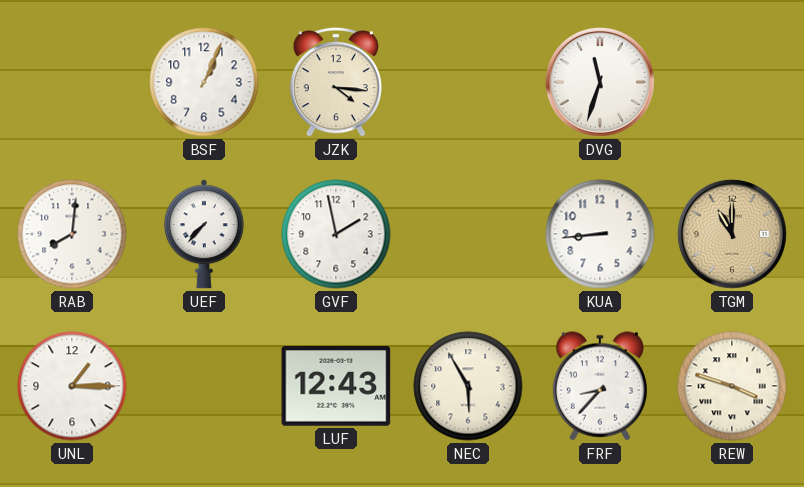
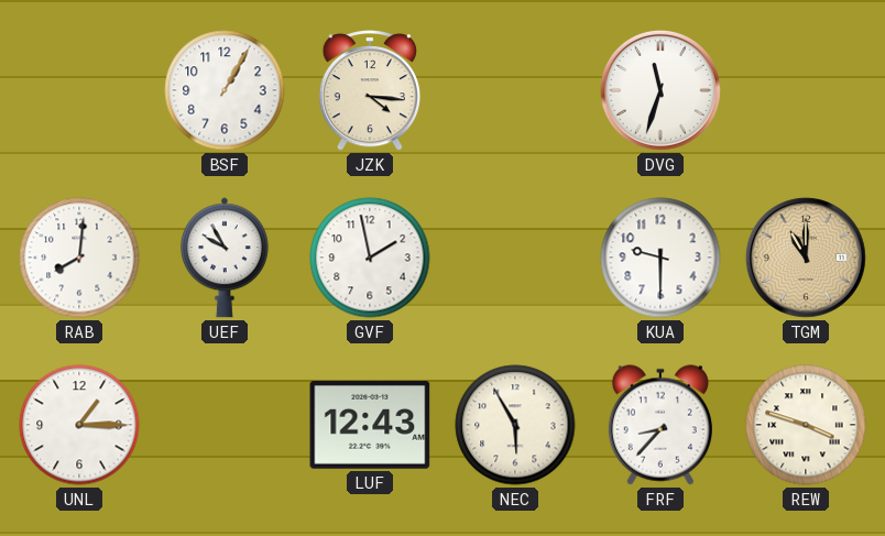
BSF: 1:04 -> 1:05
UEF: 7:37 -> 9:55
KUA: 8:44 -> 9:30
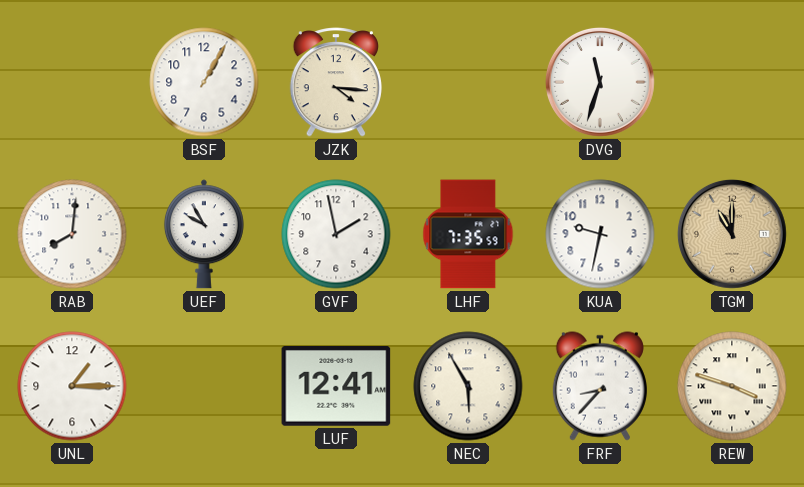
LHF: none -> 7:35
KUA: 9:30 -> 9:32
LUF: 12:43 -> 12:41
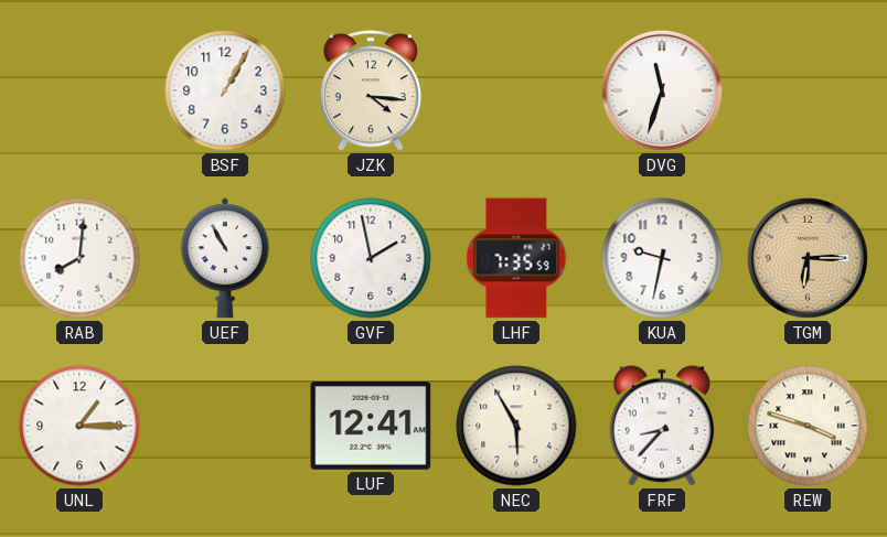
UEF: 9:55 -> 10:55
TGM: 11:00 -> 6:15
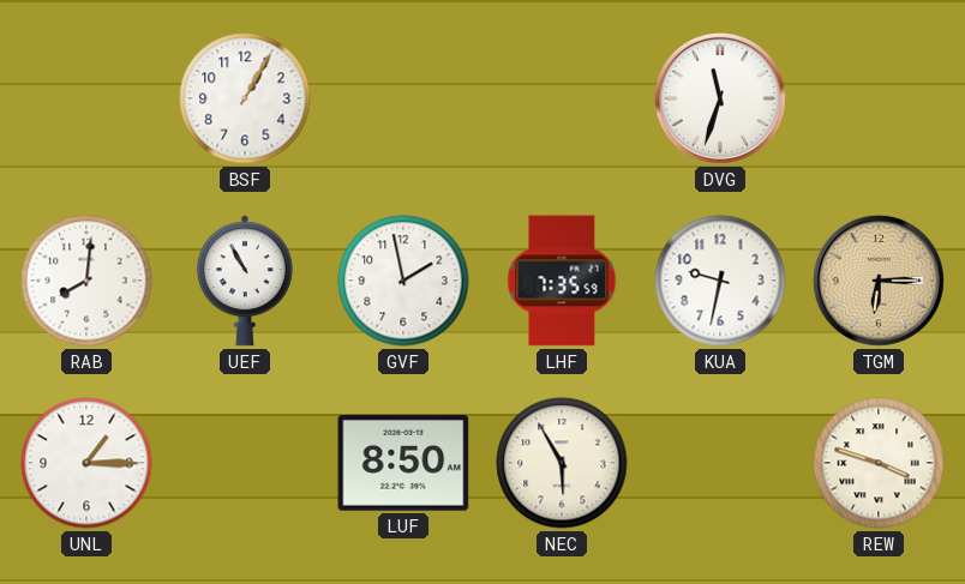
JZK: 4:16 -> none
LUF: 12:41 -> 8:50
FRF: 8:37 -> none
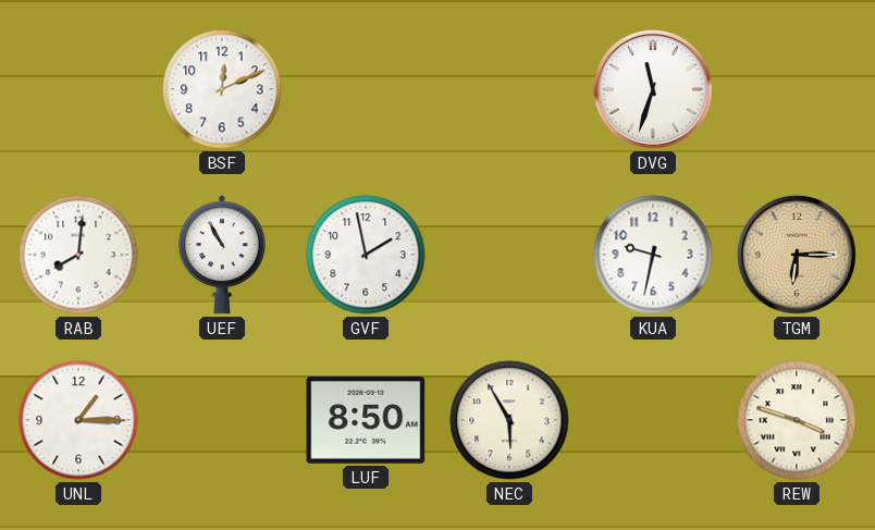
BSF: 1:05 -> 12:11
LHF: 7:35 -> none
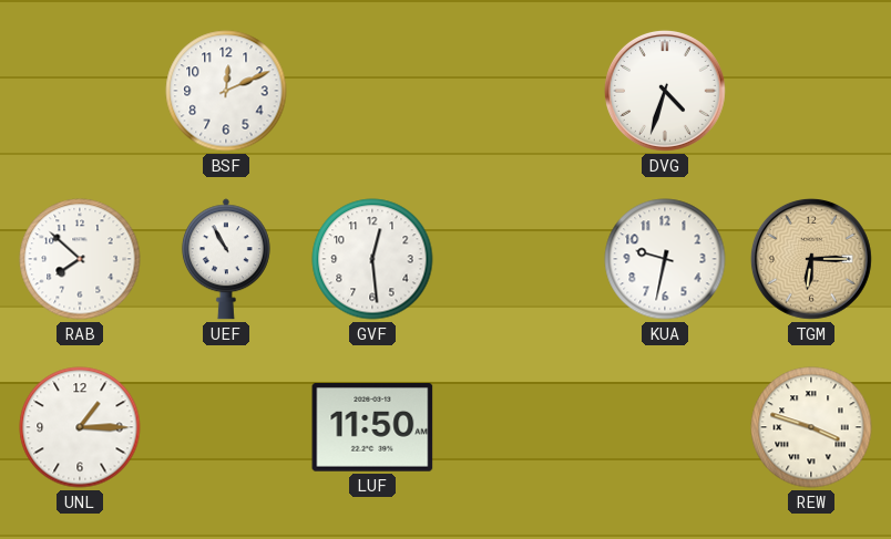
DVG: 11:33 -> 4:33
RAB: 8:01 -> 7:52
GVF: 1:58 -> 12:29
LUF: 8:50 -> 11:50
NEC: 5:55 -> none
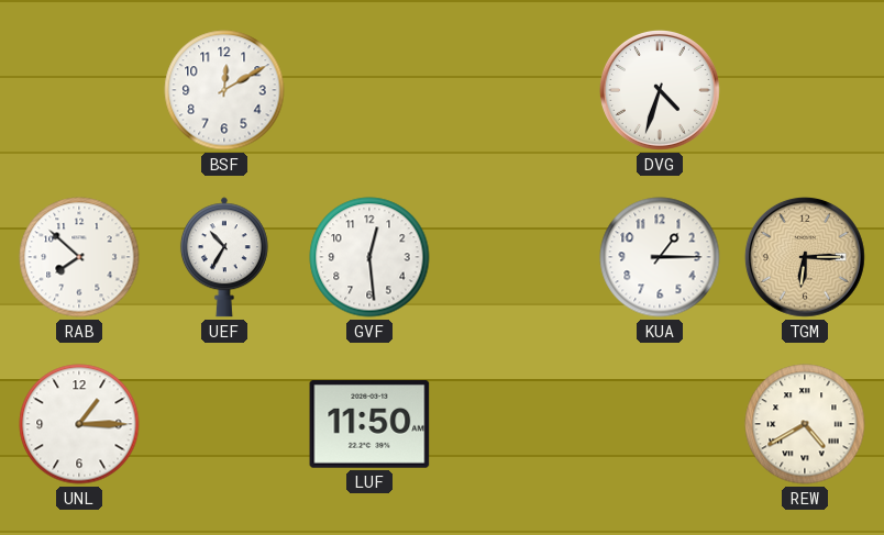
BSF: 12:11 -> 12:10
UEF: 10:55 -> 10:35
KUA: 9:32 -> 1:15
REW: 3:48 -> 4:40
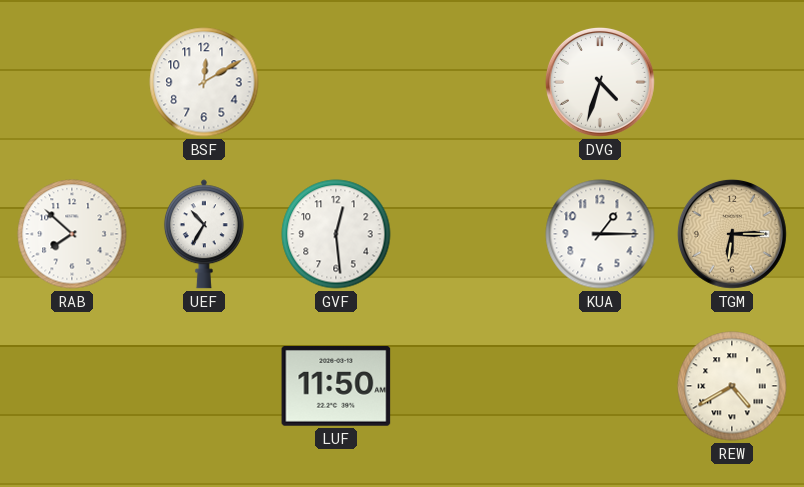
UNL: 1:15 -> none
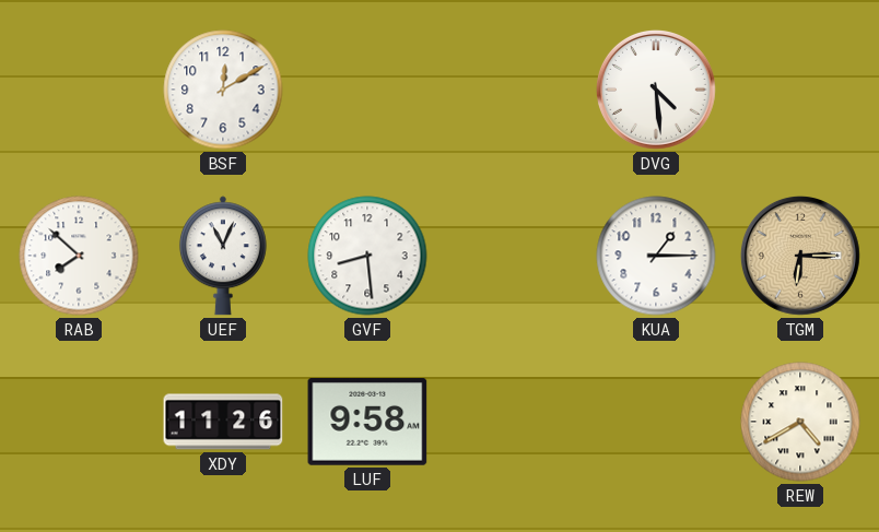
DVG: 4:33 -> 4:29
UEF: 10:35 -> 11:04
GVF: 12:29 -> 8:29
XDY: none -> 11:26
LUF: 11:50 -> 9:58
